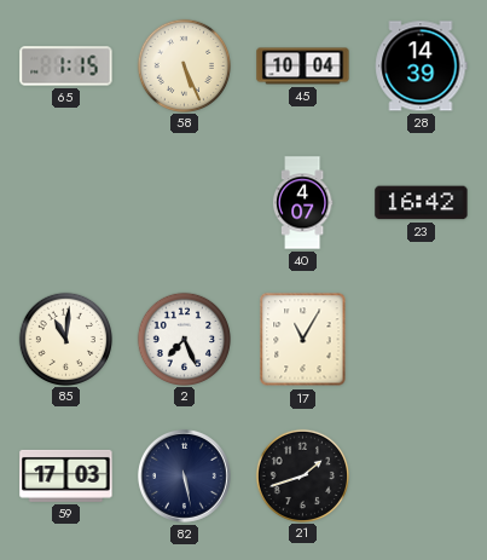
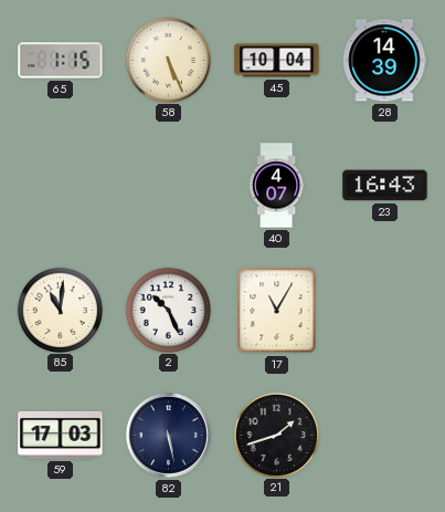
23: 16:42 -> 16:43
2: 7:26 -> 10:26
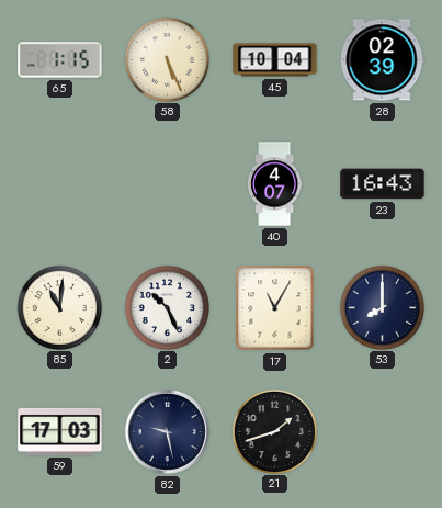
28: 14:39 -> 02:39
53: none -> 8:00
82: 5:28 -> 9:28
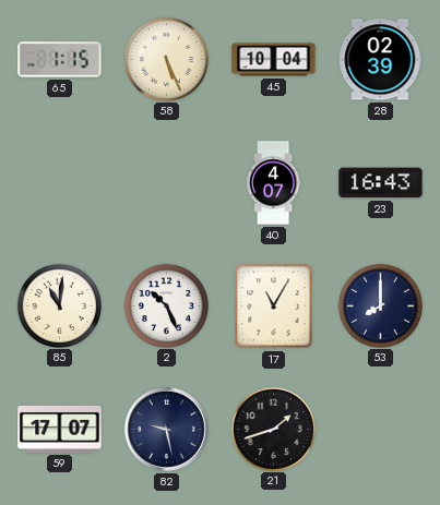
59: 17:03 -> 17:07
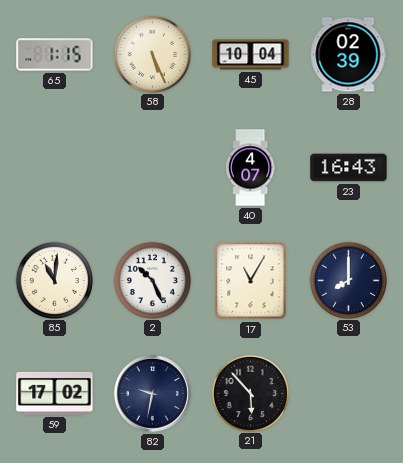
59: 17:07 -> 17:02
82: 9:28 -> 9:32
21: 1:42 -> 5:53
